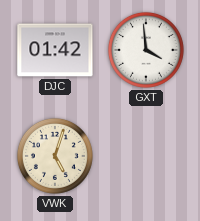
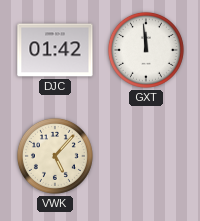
GXT: 3:59 -> 11:59
VWK: 5:03 -> 5:07
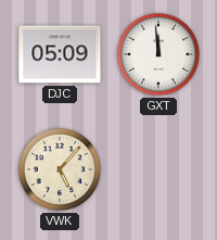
DJC: 01:42 -> 05:09
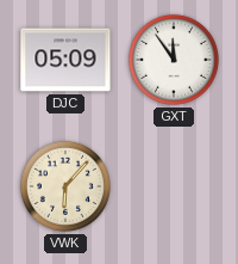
GXT: 11:59 -> 11:54
VWK: 5:07 -> 6:07
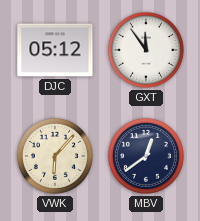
DJC: 05:09 -> 05:12
MBV: none -> 12:39
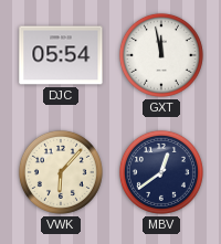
DJC: 05:12 -> 05:54
GXT: 11:54 -> 11:58
